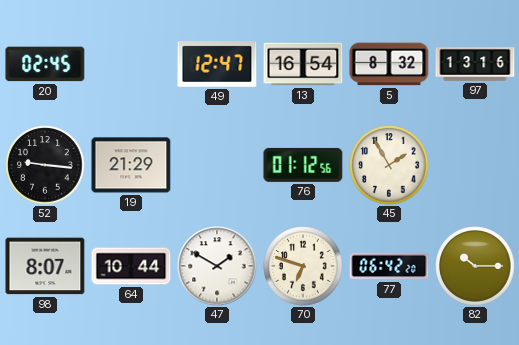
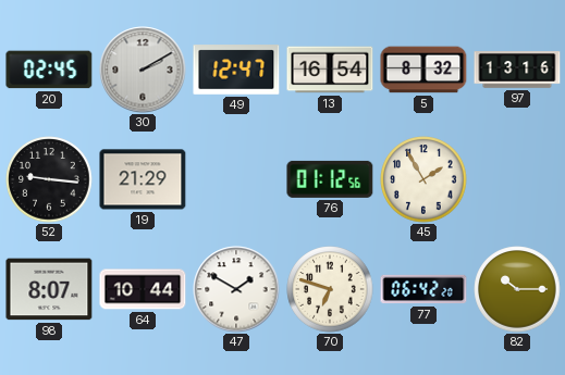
30: none -> 2:10
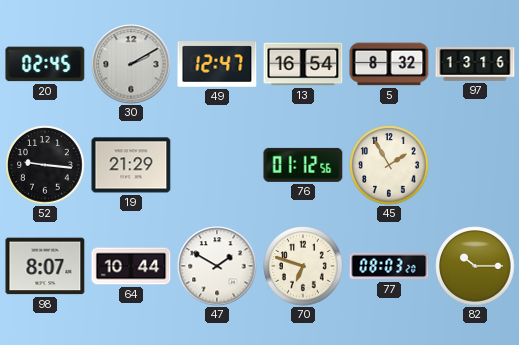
77: 06:42 -> 08:03
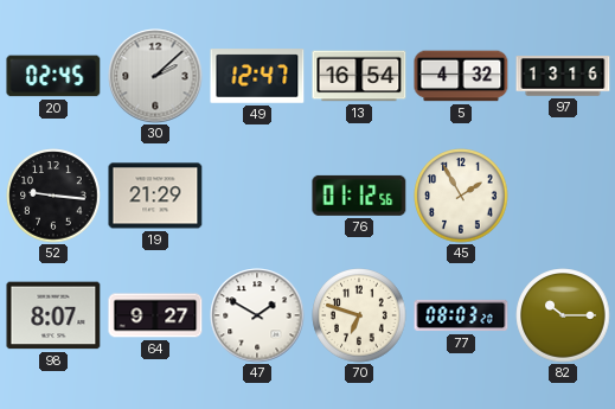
30: 2:10 -> 2:08
5: 8:32 -> 4:32
64: 10:44 -> 9:27
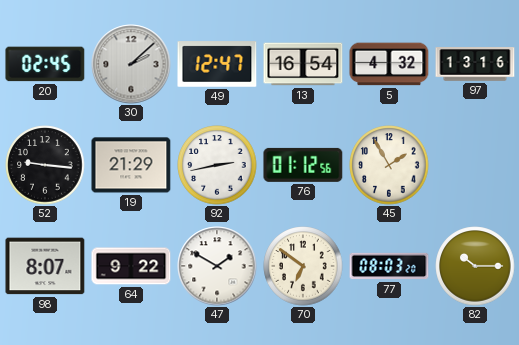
92: none -> 2:43
64: 9:27 -> 9:22
70: 6:48 -> 6:51
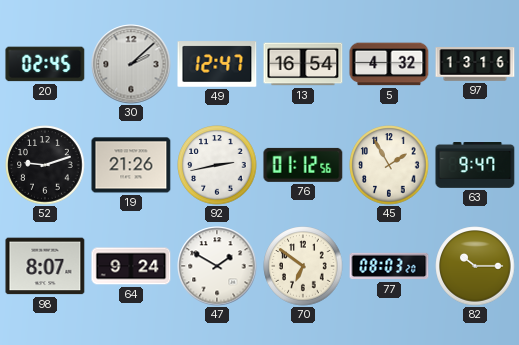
52: 9:16 -> 9:12
19: 21:29 -> 21:26
63: none -> 9:47
64: 9:22 -> 9:24
